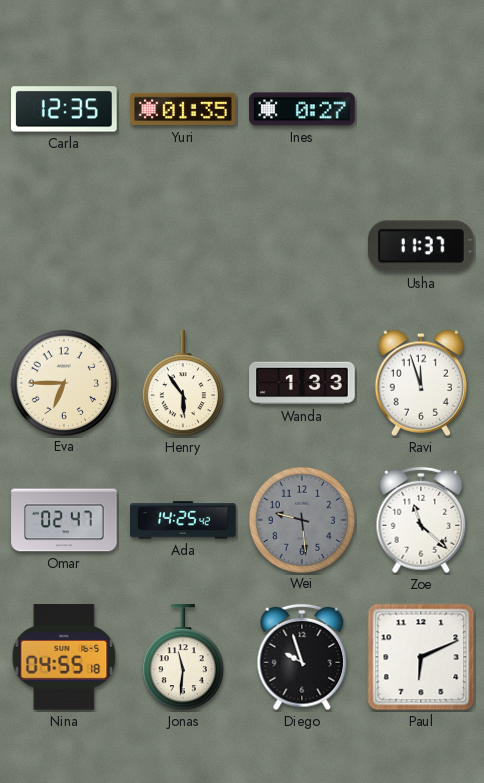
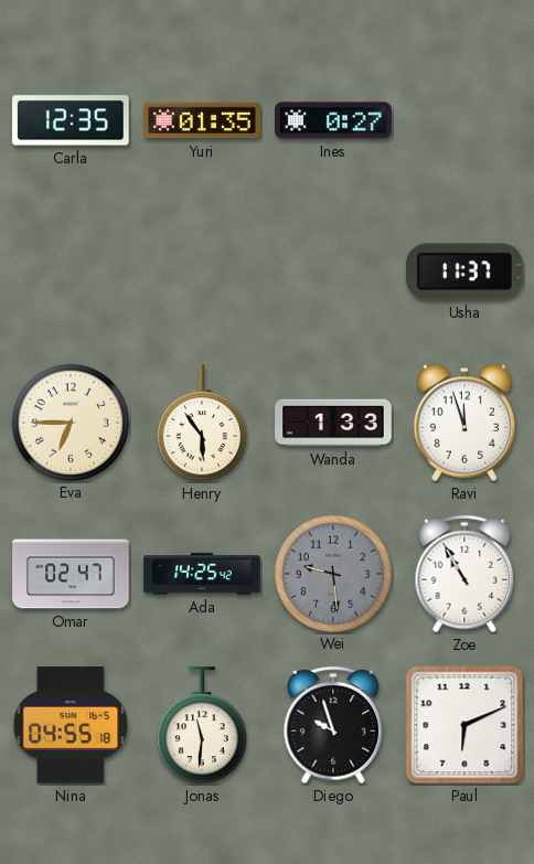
Zoe: 11:22 -> 10:55
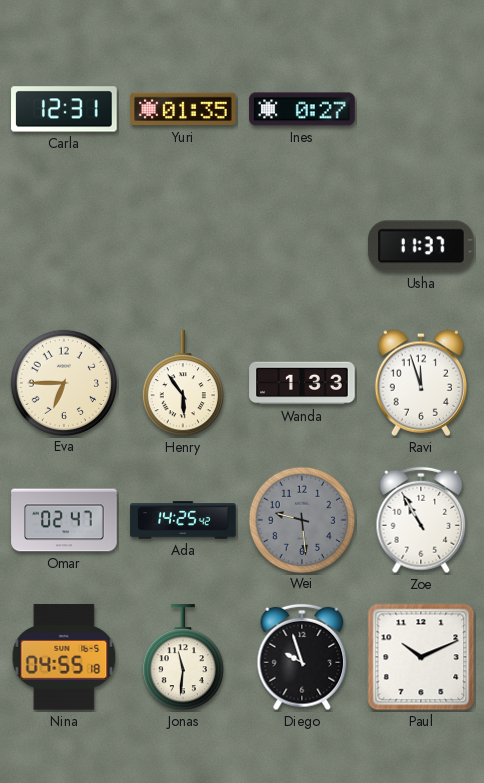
Carla: 12:35 -> 12:31
Paul: 6:11 -> 10:11
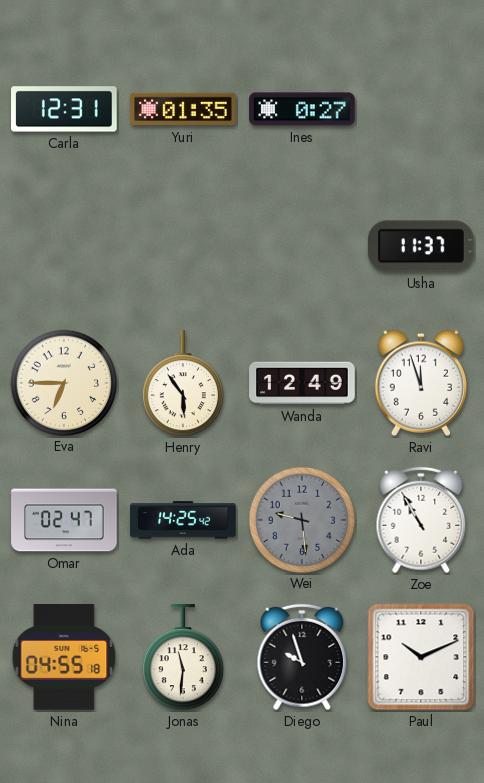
Wanda: 1:33 -> 12:49
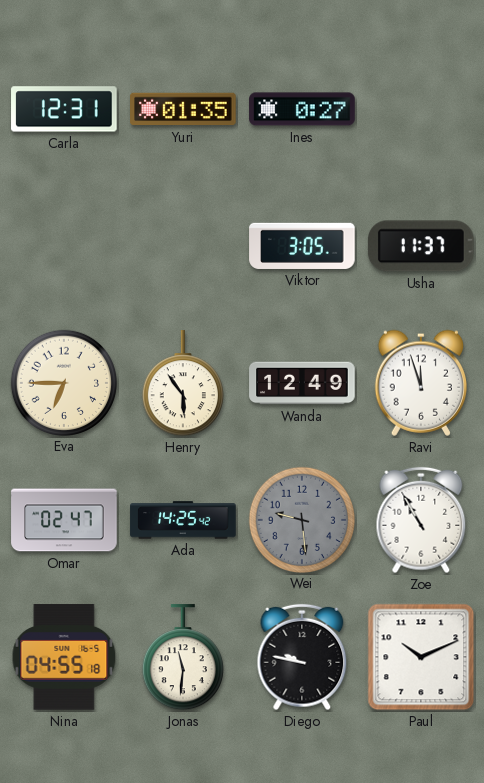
Viktor: none -> 3:05
Diego: 9:57 -> 9:47
